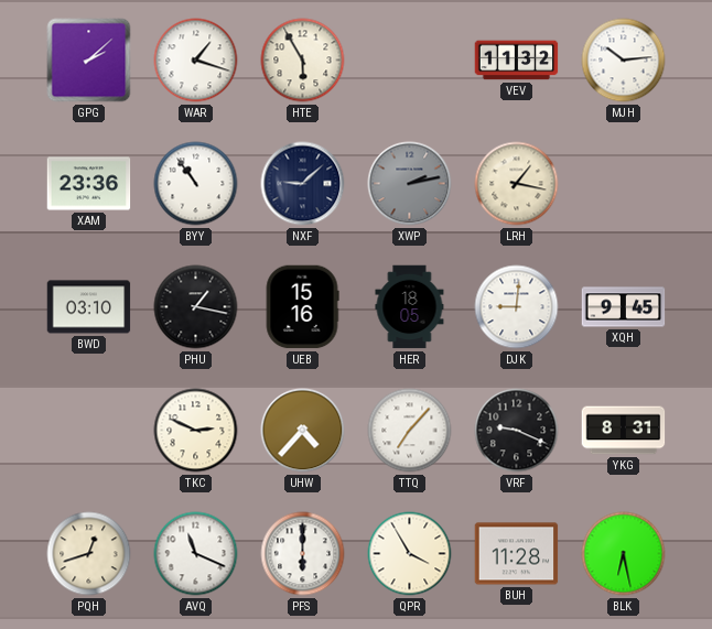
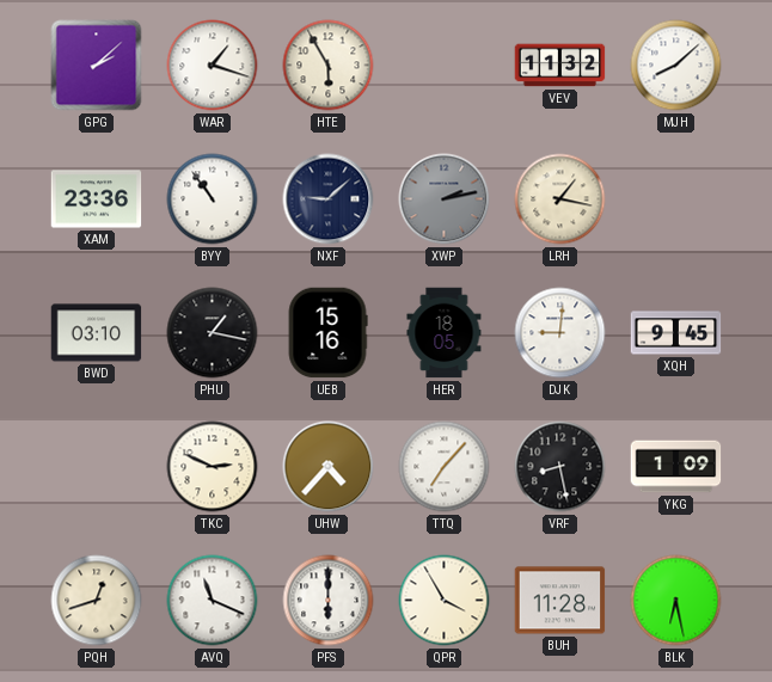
MJH: 10:14 -> 8:08
VRF: 9:19 -> 8:28
YKG: 8:31 -> 1:09
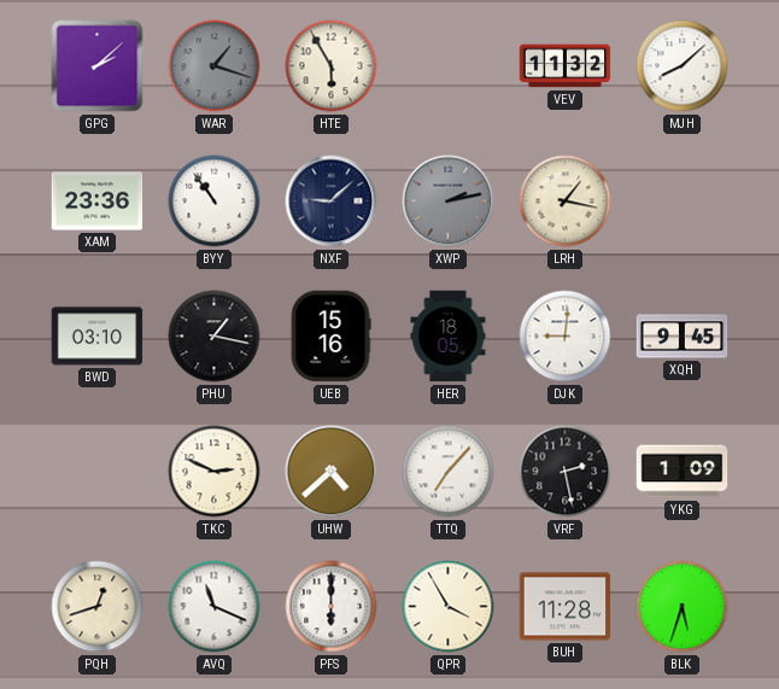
WAR dial: white -> grey
UHW: 4:37 -> 4:38
VRF: 8:28 -> 2:28
BLK: 6:28 -> 5:33
